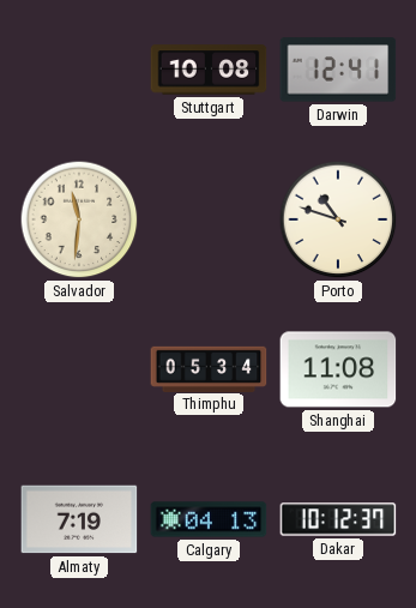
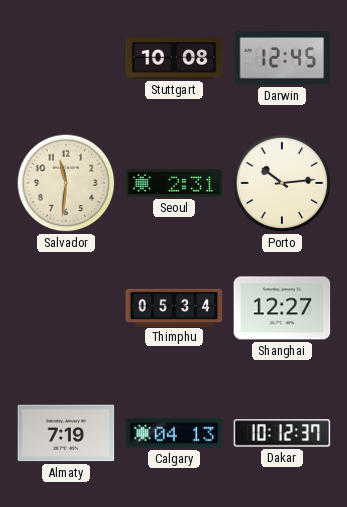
Darwin: 12:41 -> 12:45
Seoul: none -> 2:31
Porto: 10:48 -> 10:14
Shanghai: 11:08 -> 12:27
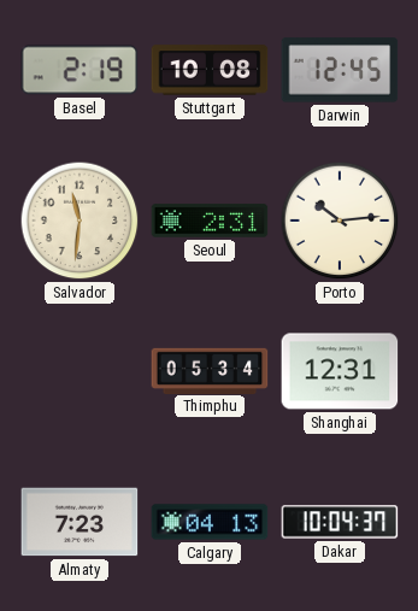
Basel: none -> 2:19
Shanghai: 12:27 -> 12:31
Almaty: 7:19 -> 7:23
Dakar: 10:12 -> 10:04
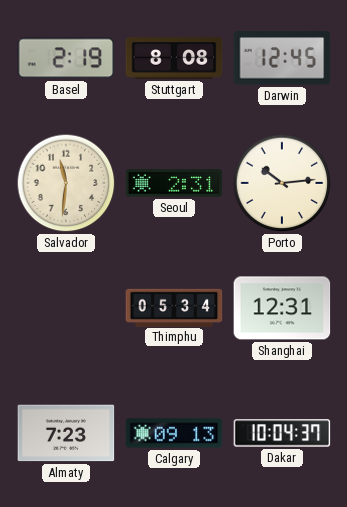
Stuttgart: 10:08 -> 8:08
Calgary: 04:13 -> 09:13
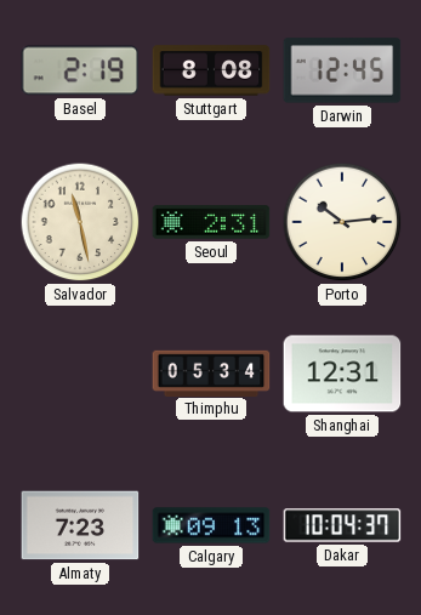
Salvador: 11:31 -> 11:28
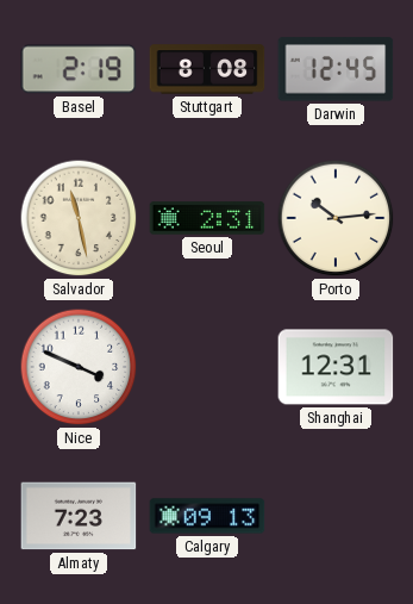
Nice: none -> 3:49
Thimphu: 05:34 -> none
Dakar: 10:04 -> none
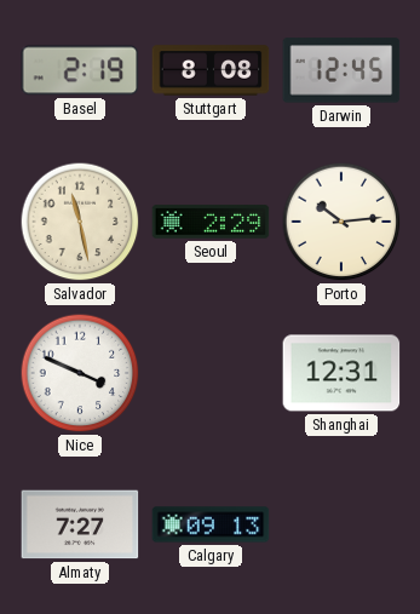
Seoul: 2:31 -> 2:29
Almaty: 7:23 -> 7:27
